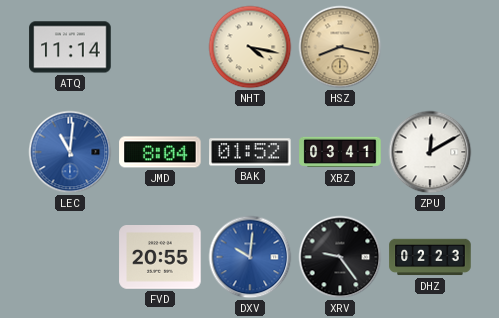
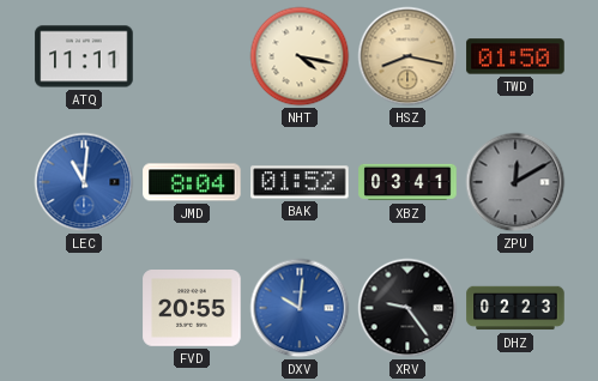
ATQ: 11:14 -> 11:11
TWD: none -> 01:50
ZPU dial: white -> grey
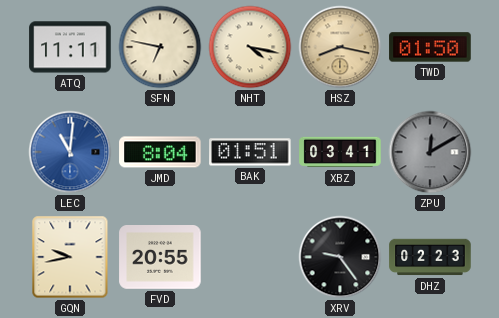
SFN: none -> 6:47
BAK: 01:52 -> 01:51
GQN: none -> 9:43
DXV: 10:01 -> none
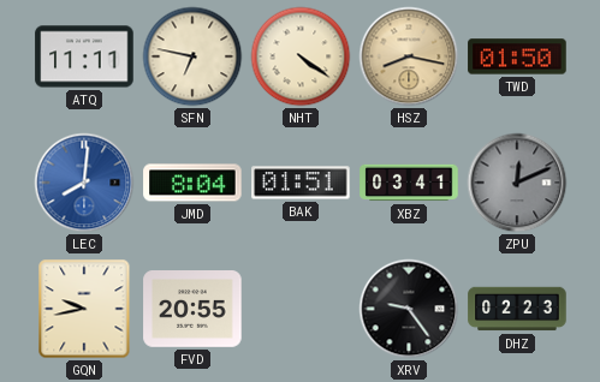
NHT: 4:17 -> 4:21
LEC: 11:01 -> 8:01
ZPU: 12:10 -> 12:11
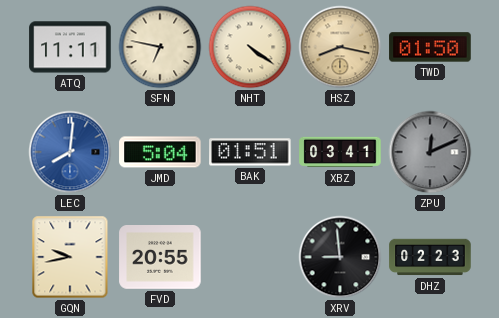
JMD: 8:04 -> 5:04
XRV: 9:24 -> 8:59
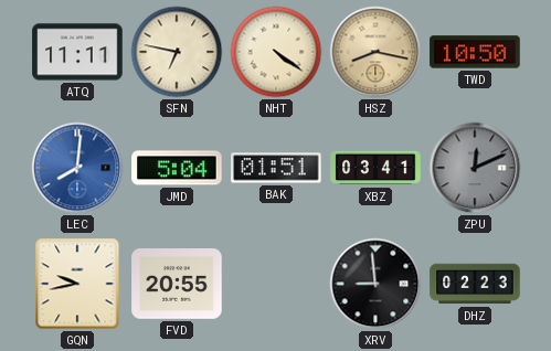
TWD: 01:50 -> 10:50
